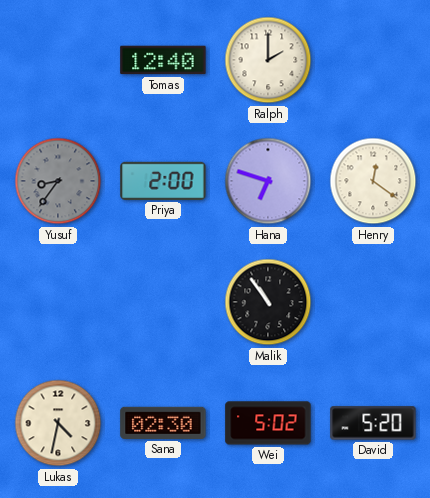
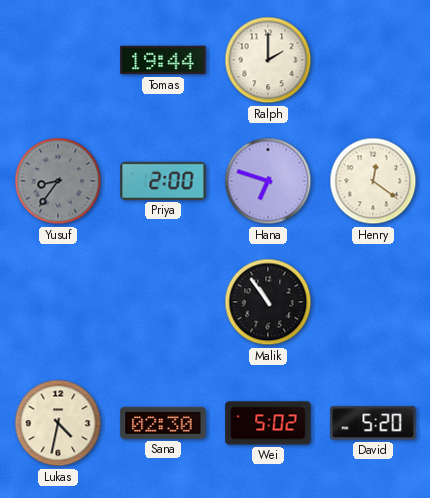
Tomas: 12:40 -> 19:44
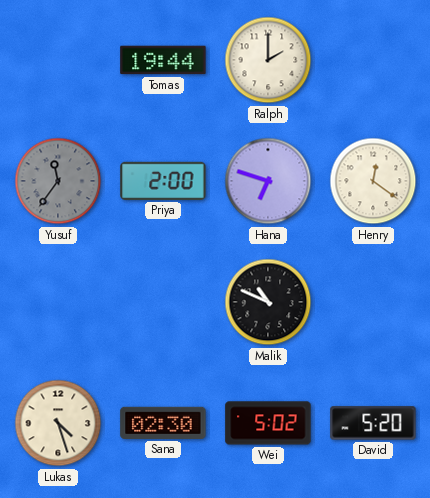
Yusuf: 8:36 -> 11:36
Malik: 10:54 -> 10:49
Lukas: 4:32 -> 4:27
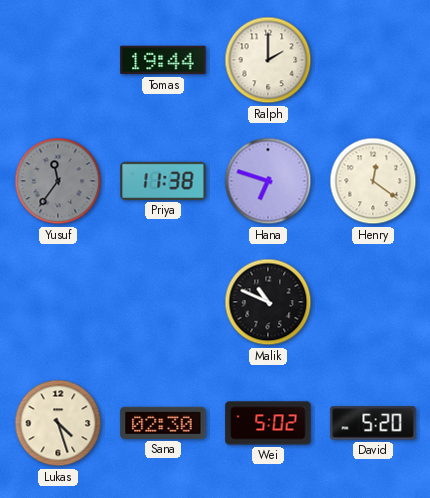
Priya: 2:00 -> 11:38
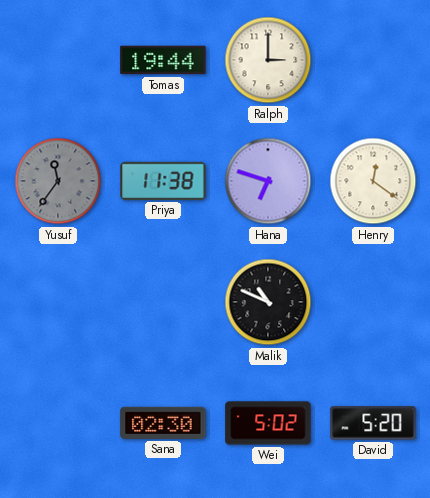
Ralph: 2:00 -> 3:00
Lukas: 4:27 -> none
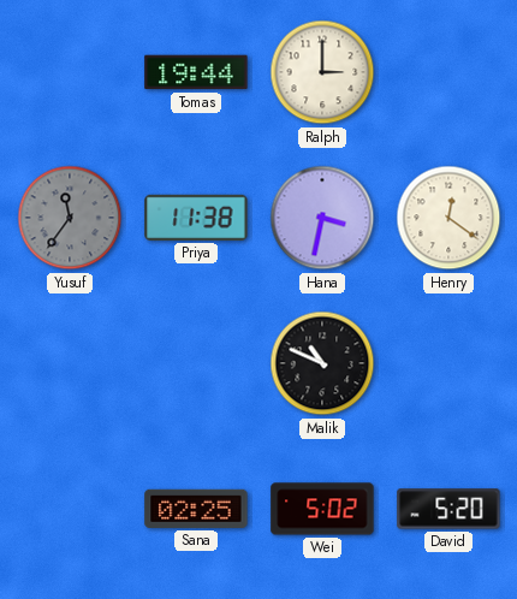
Hana: 6:48 -> 3:32
Sana: 02:30 -> 02:25
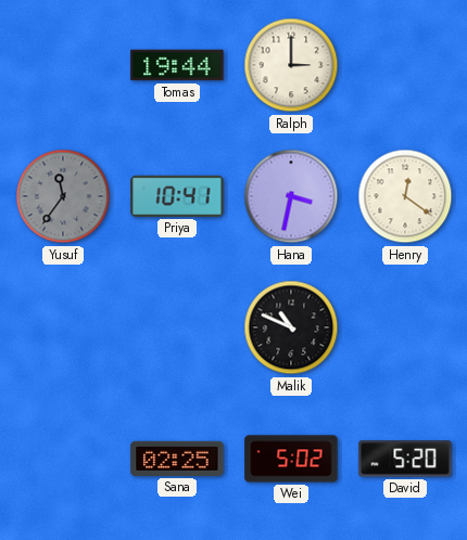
Priya: 11:38 -> 10:41
